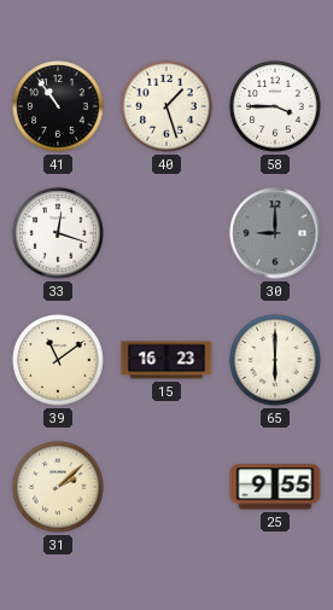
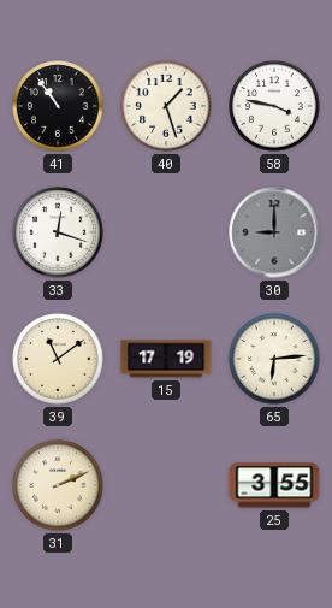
58: 3:45 -> 3:47
15: 16:23 -> 17:19
65: 6:00 -> 6:14
31: 2:08 -> 2:11
25: 9:55 -> 3:55
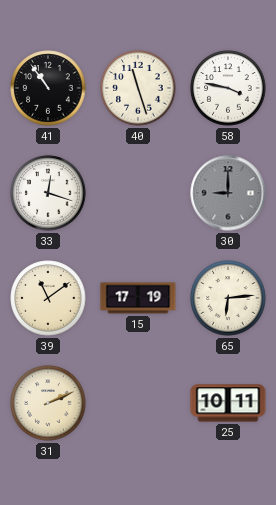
40: 1:27 -> 11:27
25: 3:55 -> 10:11
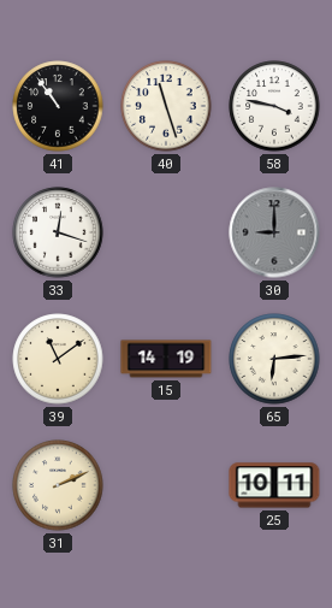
15: 17:19 -> 14:19
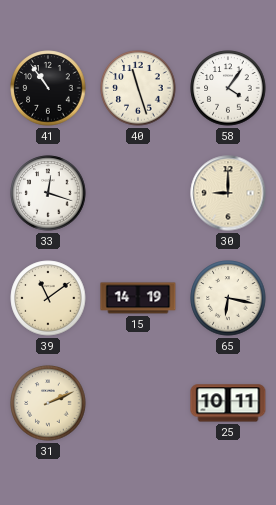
58: 3:47 -> 4:06
30 dial: grey -> cream
65: 6:14 -> 6:17
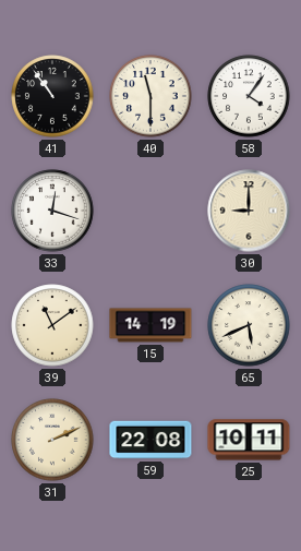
40: 11:27 -> 11:30
65: 6:17 -> 5:41
59: none -> 22:08
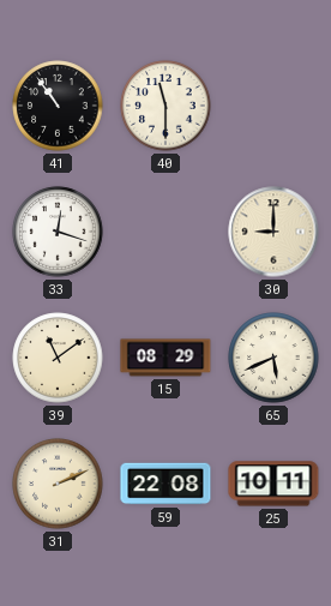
58: 4:06 -> none
15: 14:19 -> 08:29
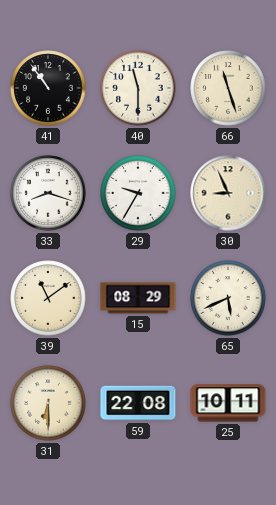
66: none -> 11:27
33: 12:18 -> 8:18
29: none -> 9:35
30: 9:00 -> 8:56
31: 2:11 -> 6:30
